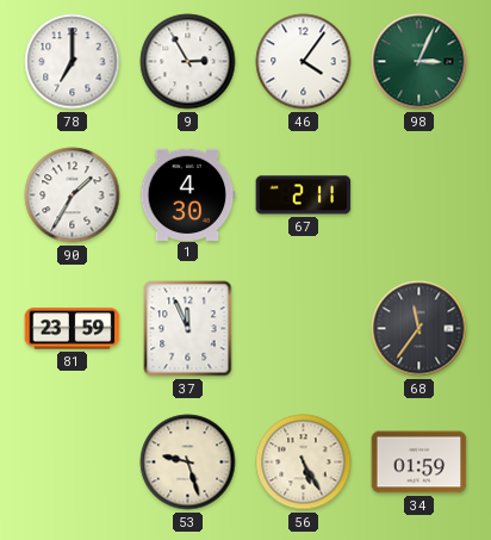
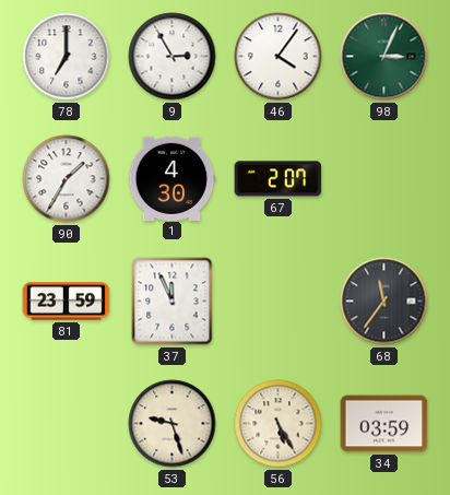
67: 2:11 -> 2:07
34: 01:59 -> 03:59
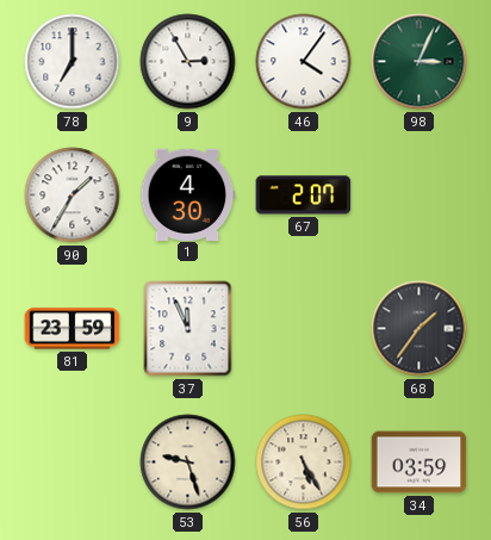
68: 11:36 -> 1:36
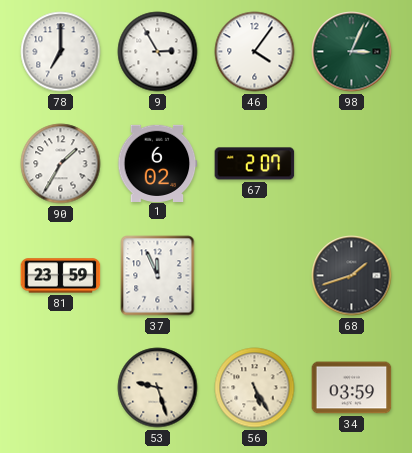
1: 4:30 -> 6:02
68: 1:36 -> 1:42
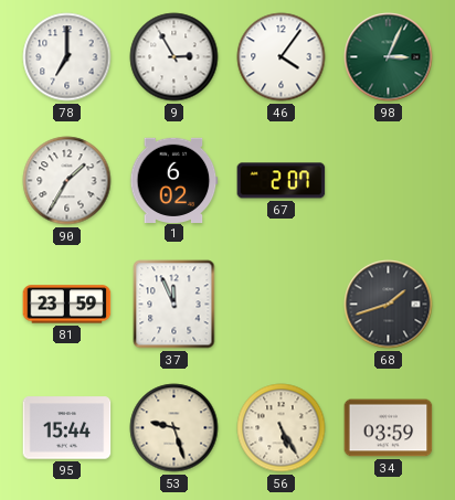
95: none -> 15:44
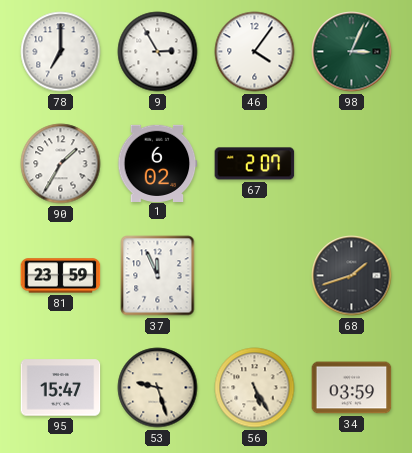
95: 15:44 -> 15:47
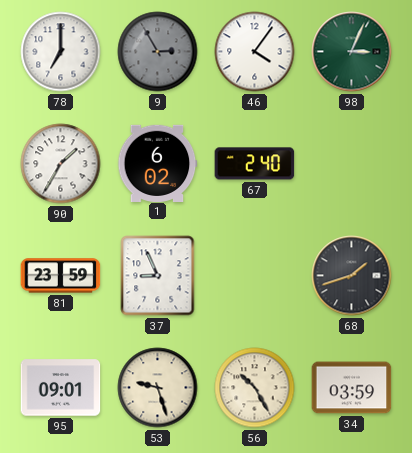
9 dial: white -> grey
67: 2:07 -> 2:40
37: 11:56 -> 8:56
95: 15:47 -> 09:01
56: 5:25 -> 10:25
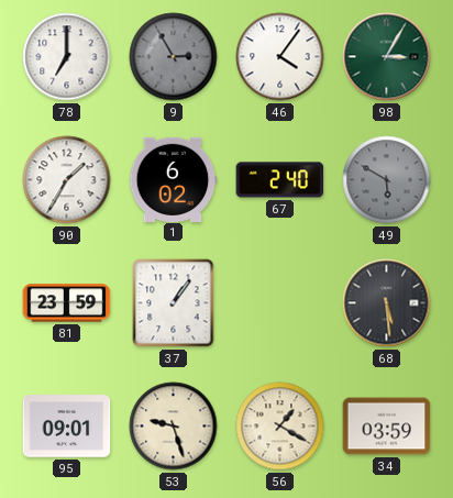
98: 3:04 -> 3:05
49: none -> 5:50
37: 8:56 -> 1:06
68: 1:42 -> 5:29
56: 10:25 -> 1:20
